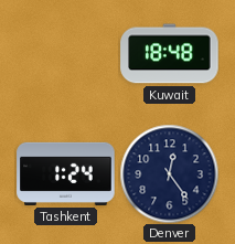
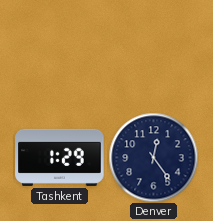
Kuwait: 18:48 -> none
Tashkent: 1:24 -> 1:29
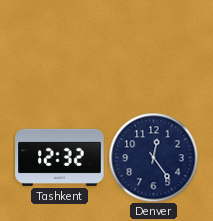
Tashkent: 1:29 -> 12:32
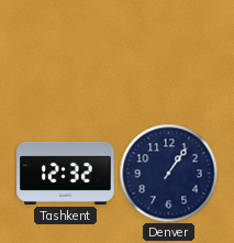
Denver: 12:24 -> 1:06
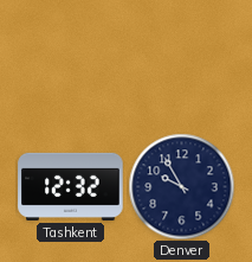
Denver: 1:06 -> 9:55
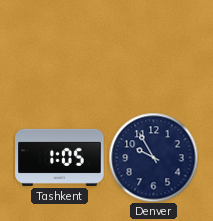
Tashkent: 12:32 -> 1:05
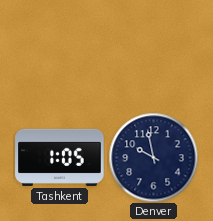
Denver: 9:55 -> 9:58
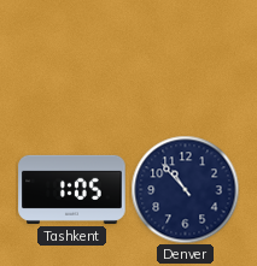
Denver: 9:58 -> 10:53
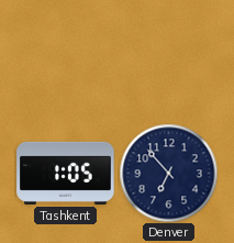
Denver: 10:53 -> 6:53
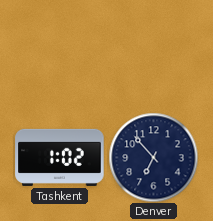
Tashkent: 1:05 -> 1:02
